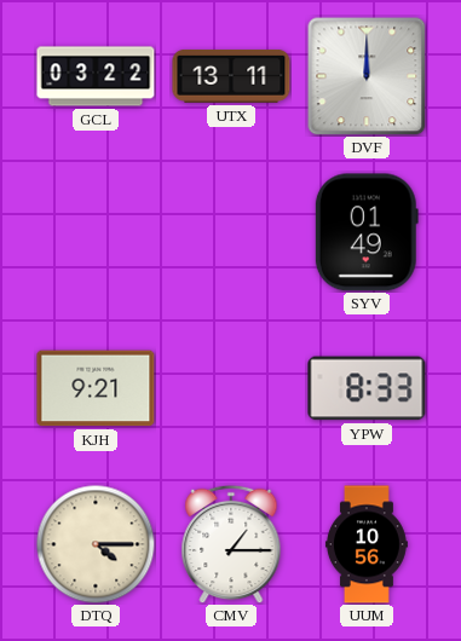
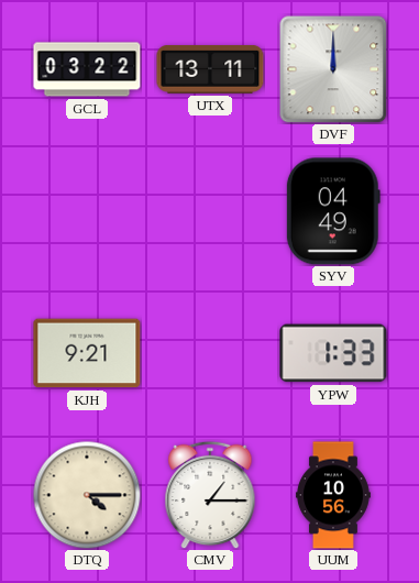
SYV: 01:49 -> 04:49
YPW: 8:33 -> 1:33
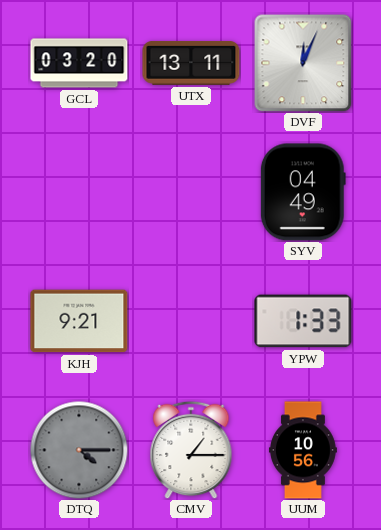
GCL: 03:22 -> 03:20
DVF: 12:00 -> 12:04
DTQ dial: cream -> grey
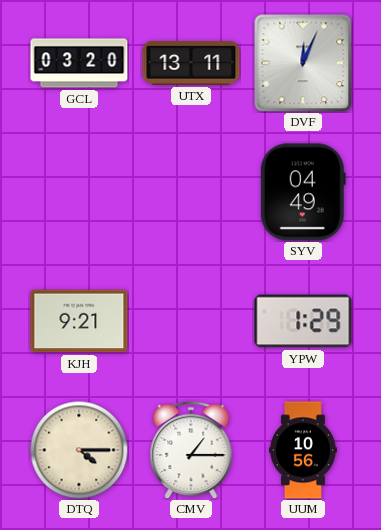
YPW: 1:33 -> 1:29
DTQ dial: grey -> cream
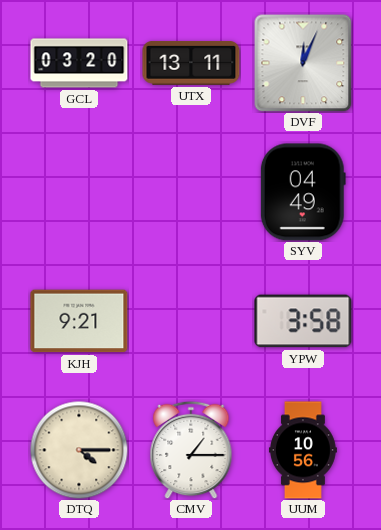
YPW: 1:29 -> 3:58
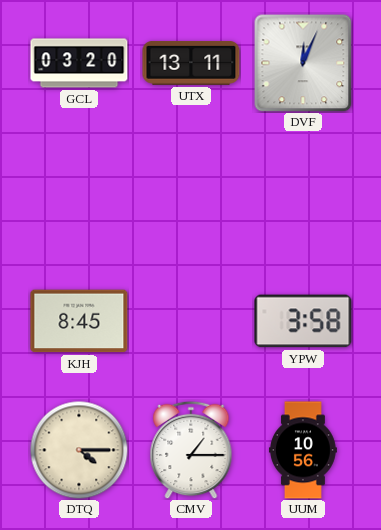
SYV: 04:49 -> none
KJH: 9:21 -> 8:45
